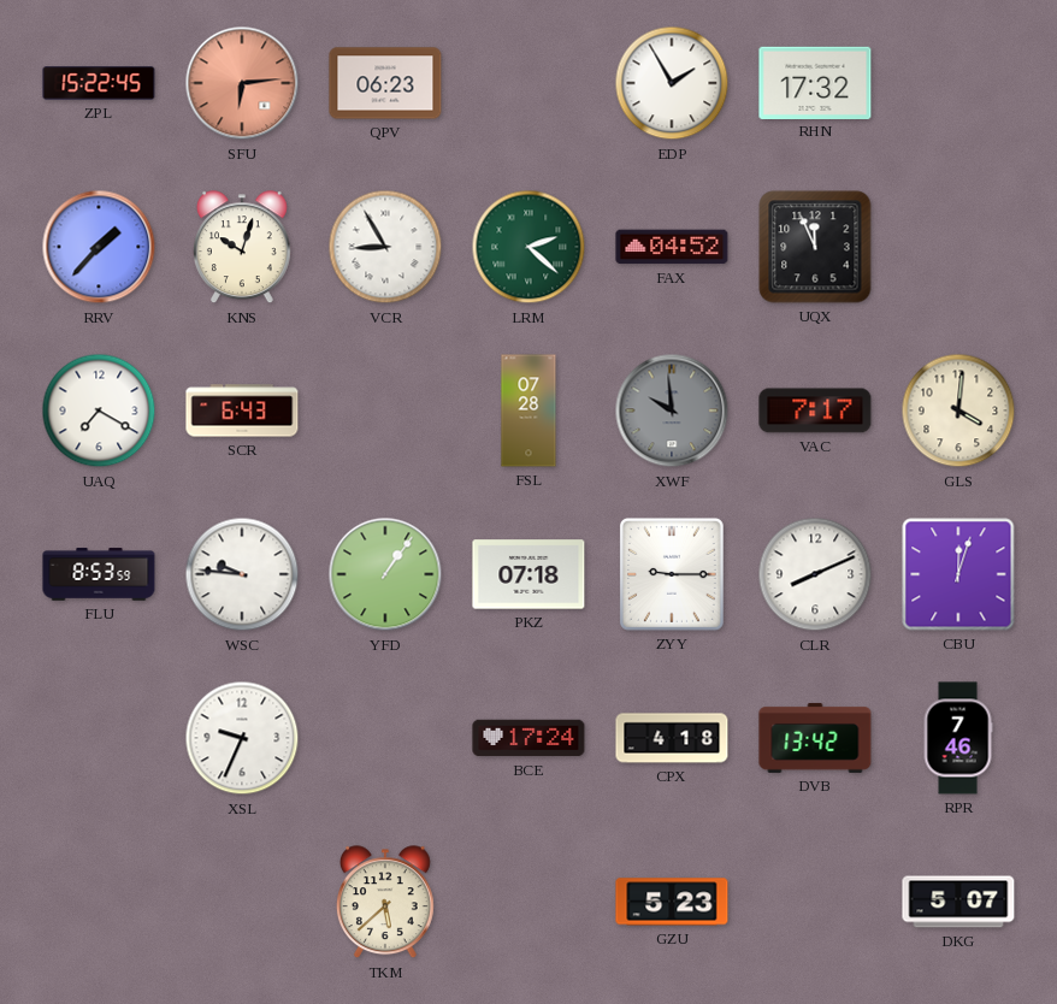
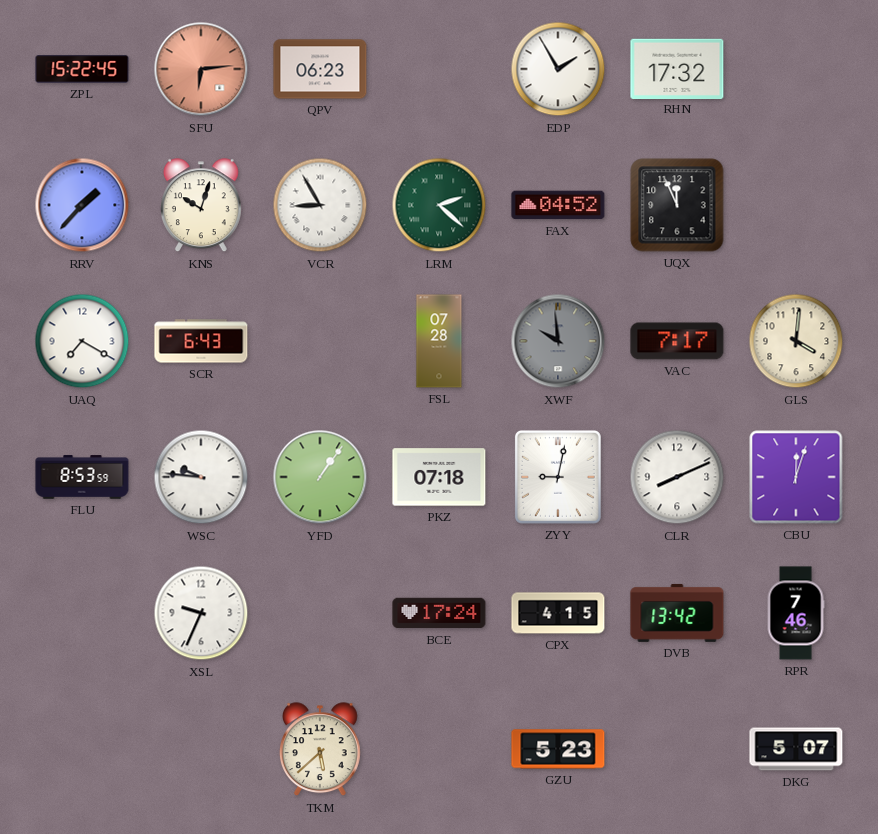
ZYY: 9:15 -> 9:02
CPX: 4:18 -> 4:15
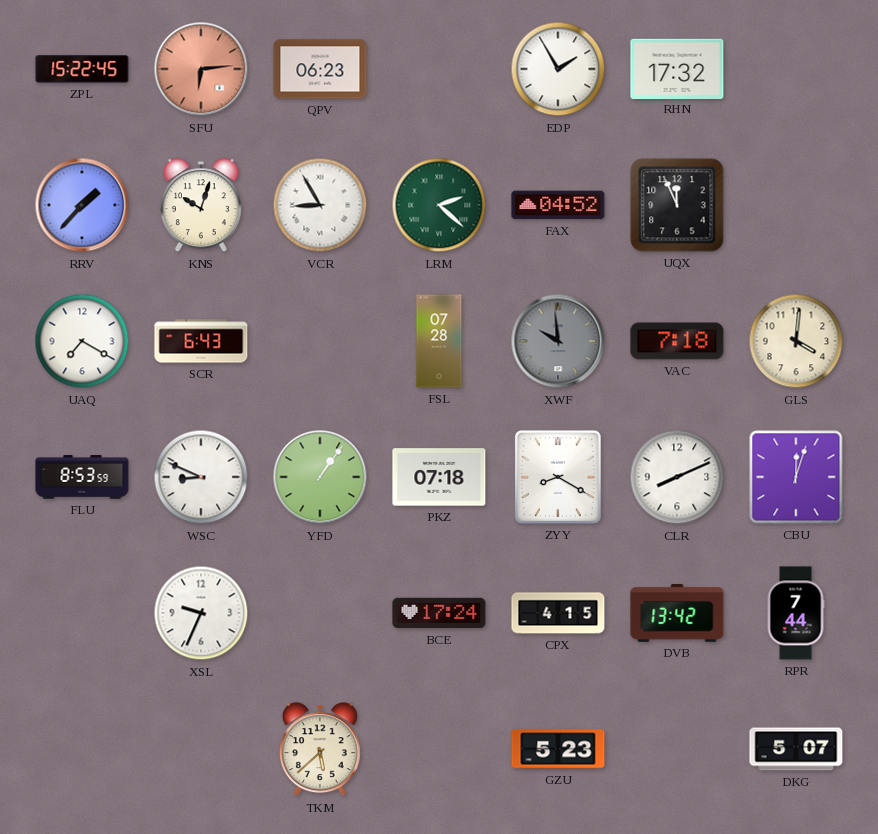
VAC: 7:17 -> 7:18
WSC: 9:46 -> 8:49
ZYY: 9:02 -> 8:20
RPR: 7:46 -> 7:44
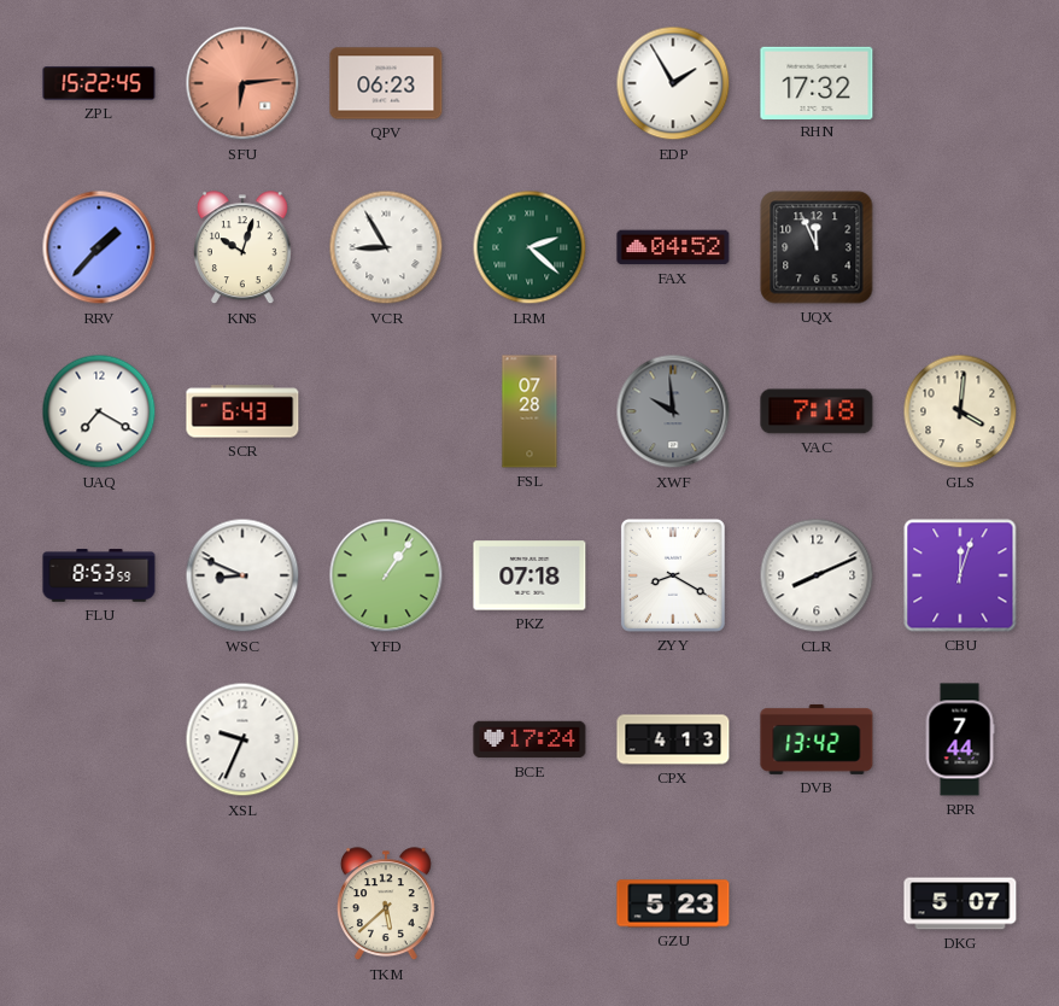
CPX: 4:15 -> 4:13
